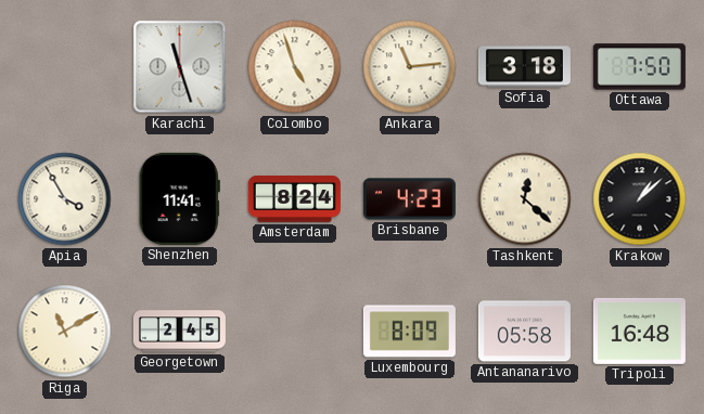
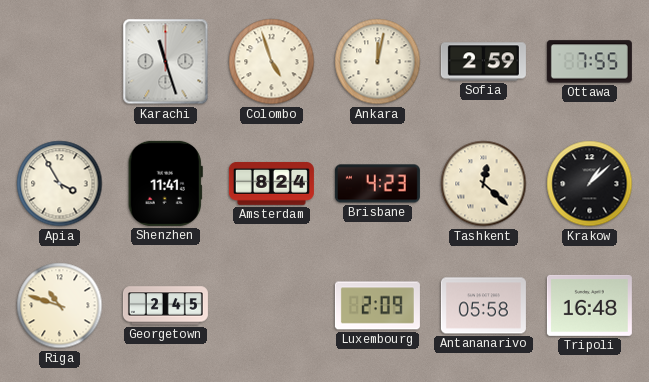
Ankara: 11:14 -> 12:02
Sofia: 3:18 -> 2:59
Ottawa: 7:50 -> 7:55
Riga: 11:10 -> 10:48
Luxembourg: 8:09 -> 2:09
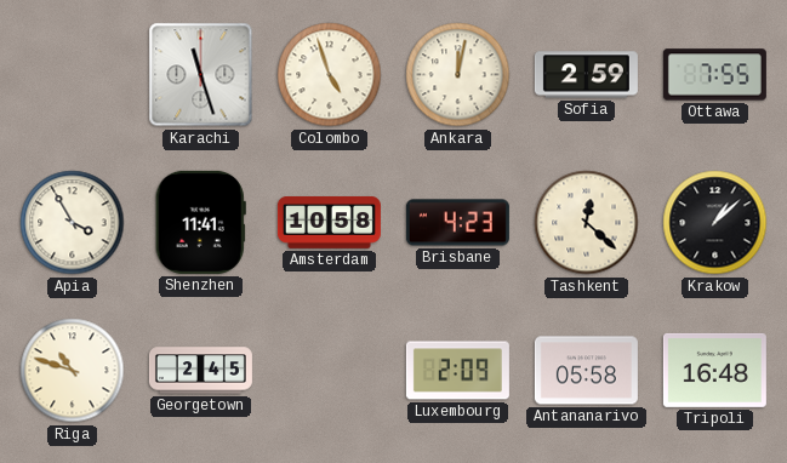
Amsterdam: 8:24 -> 10:58
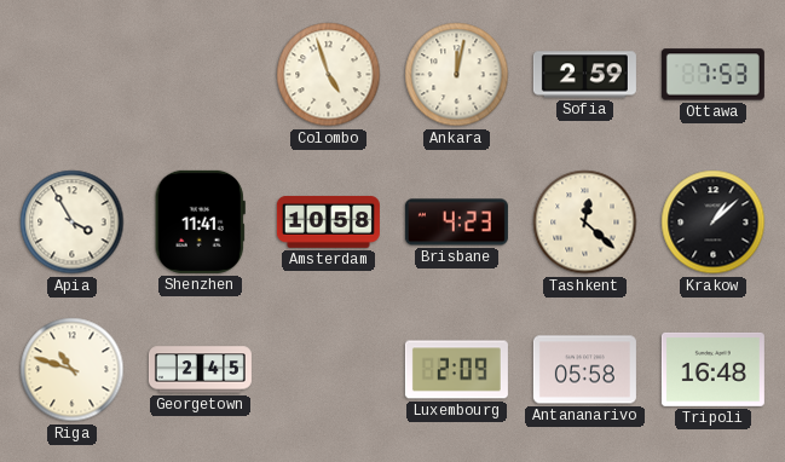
Karachi: 11:27 -> none
Ottawa: 7:55 -> 7:53
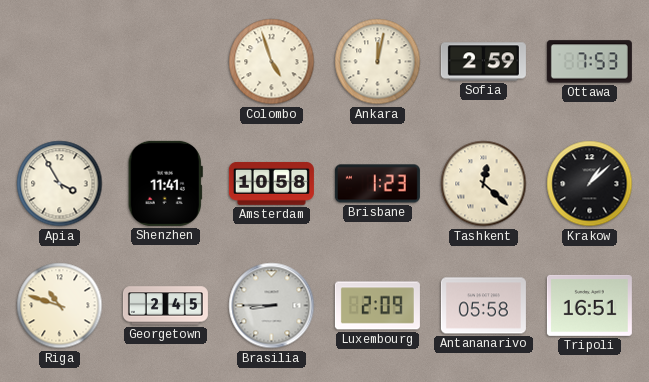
Brisbane: 4:23 -> 1:23
Brasilia: none -> 8:45
Tripoli: 16:48 -> 16:51
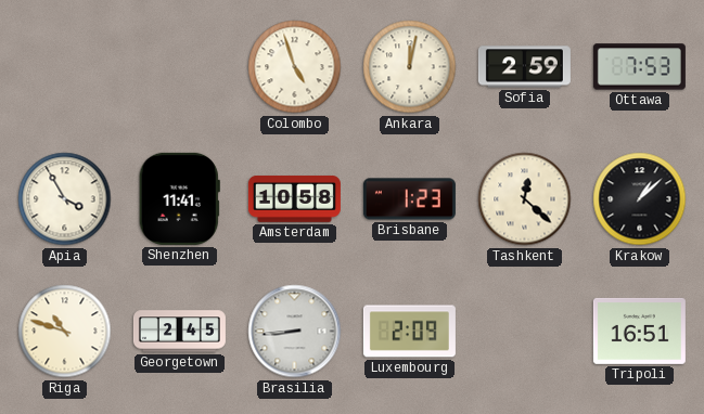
Brasilia: 8:45 -> 8:44
Antananarivo: 05:58 -> none
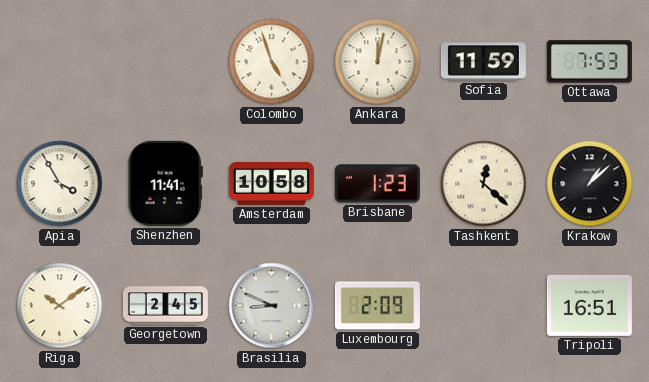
Sofia: 2:59 -> 11:59
Riga: 10:48 -> 10:09
Brasilia: 8:44 -> 8:49
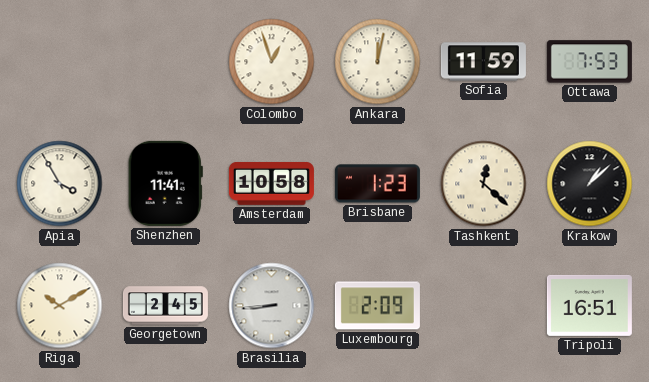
Colombo: 4:57 -> 12:57
Riga: 10:09 -> 10:10
Brasilia: 8:49 -> 8:44
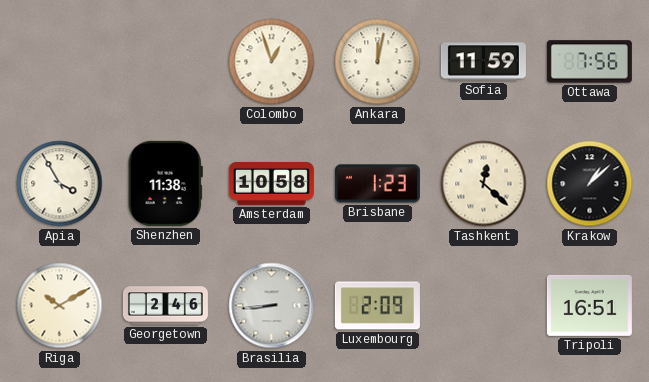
Ottawa: 7:53 -> 7:56
Shenzhen: 11:41 -> 11:38
Georgetown: 2:45 -> 2:46
